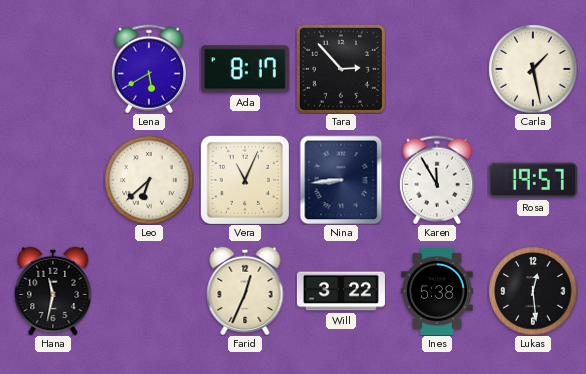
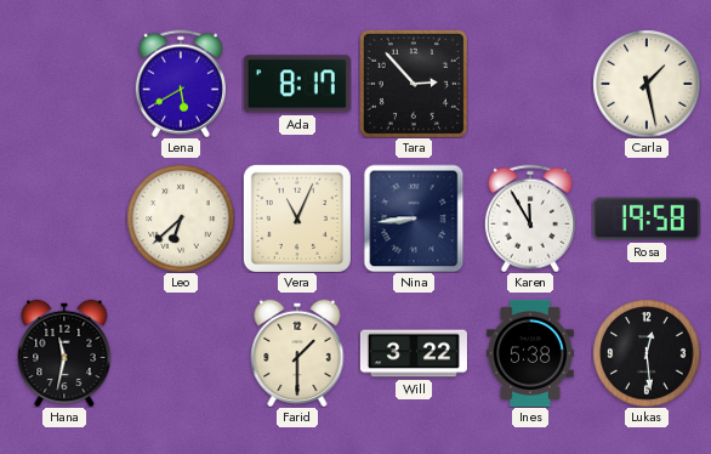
Rosa: 19:57 -> 19:58
Farid: 12:34 -> 1:30
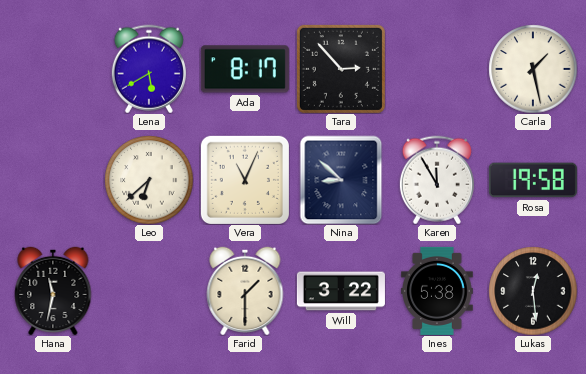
Nina: 8:44 -> 8:52
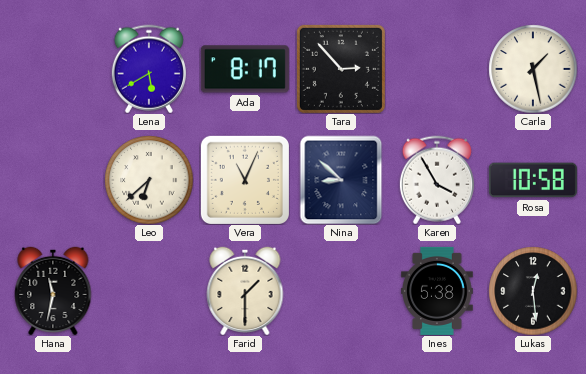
Karen: 11:55 -> 3:55
Rosa: 19:58 -> 10:58
Will: 3:22 -> none
